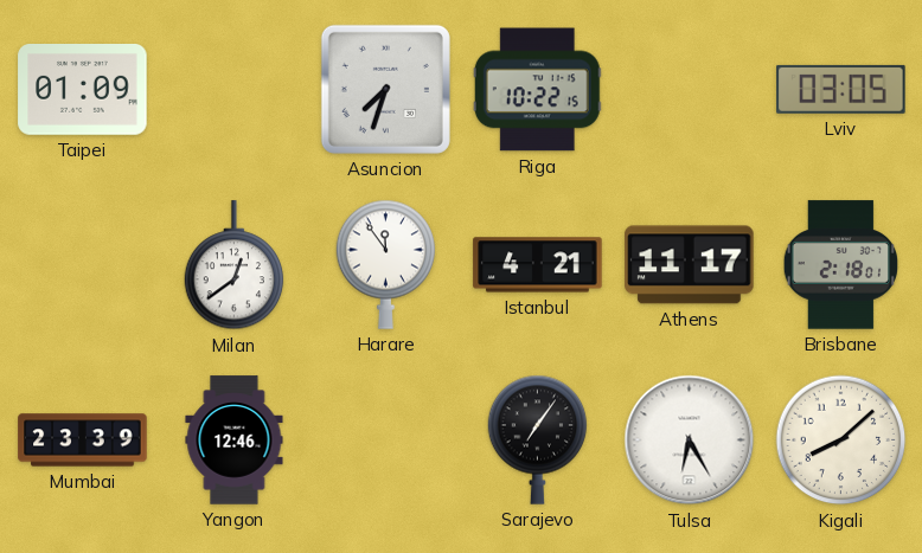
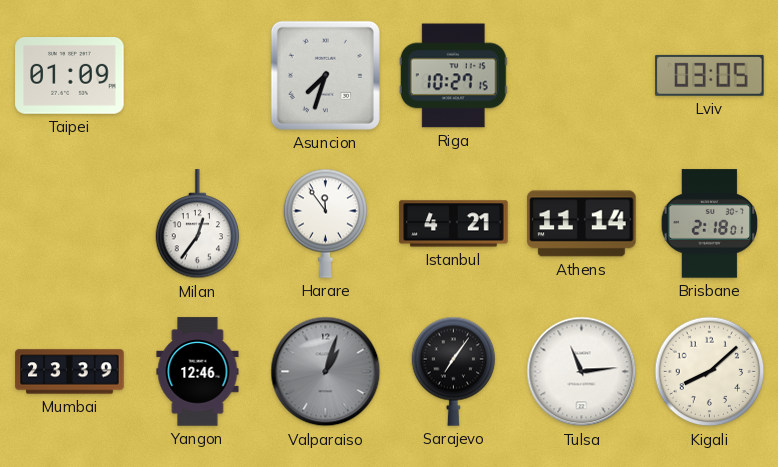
Riga: 10:22 -> 10:27
Milan: 12:39 -> 12:36
Athens: 11:17 -> 11:14
Valparaiso: none -> 1:03
Tulsa: 6:25 -> 11:14
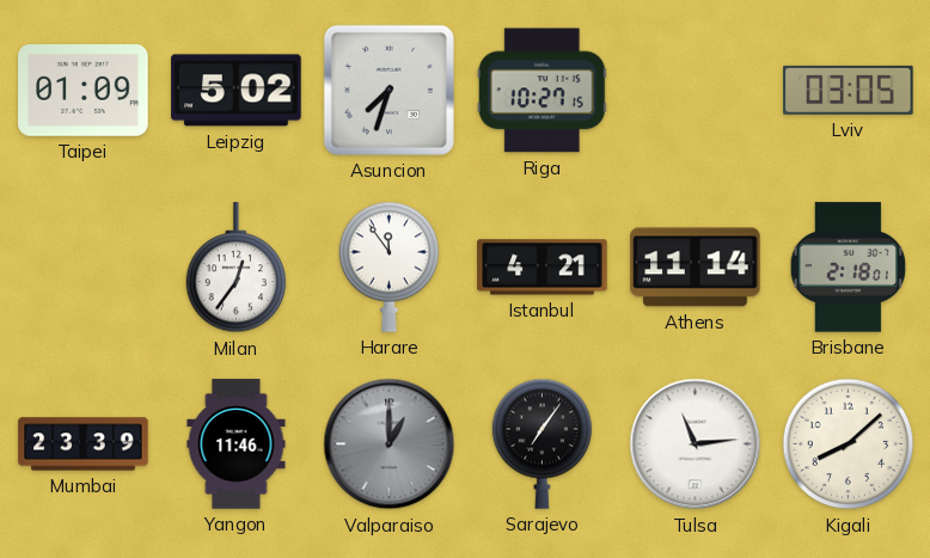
Leipzig: none -> 5:02
Yangon: 12:46 -> 11:46
Valparaiso: 1:03 -> 1:00
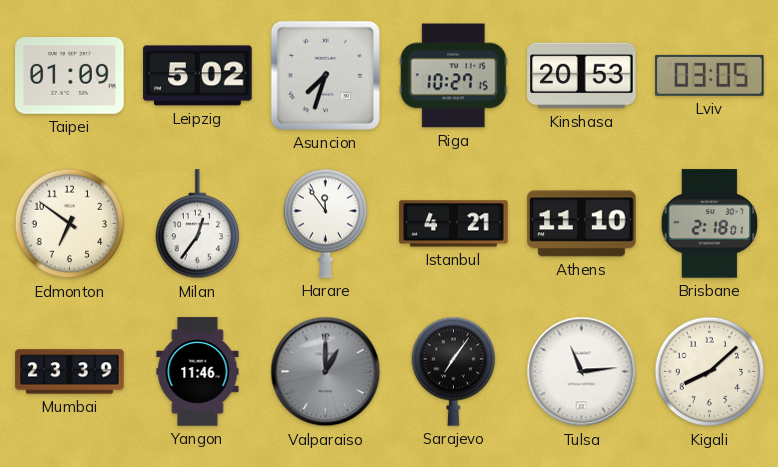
Kinshasa: none -> 20:53
Edmonton: none -> 6:51
Athens: 11:14 -> 11:10
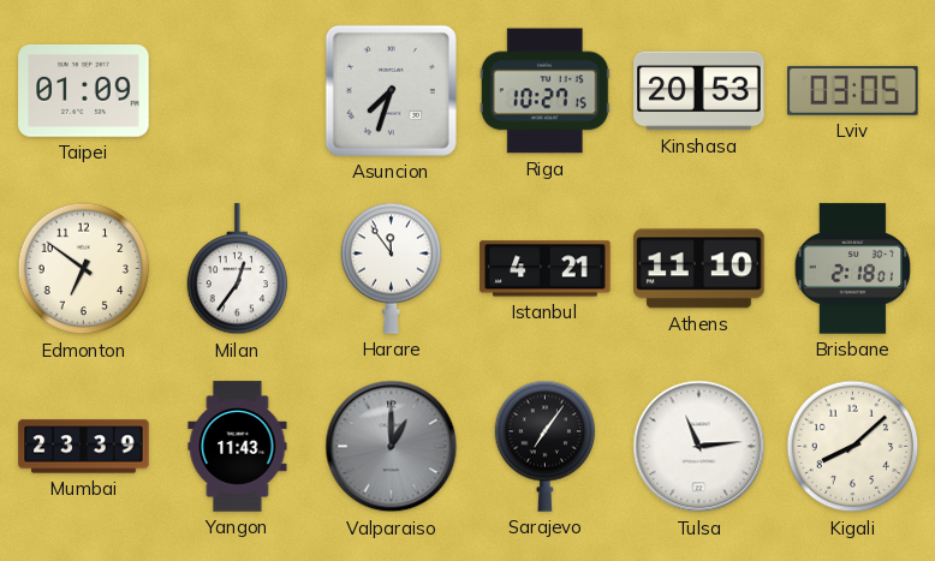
Leipzig: 5:02 -> none
Yangon: 11:46 -> 11:43
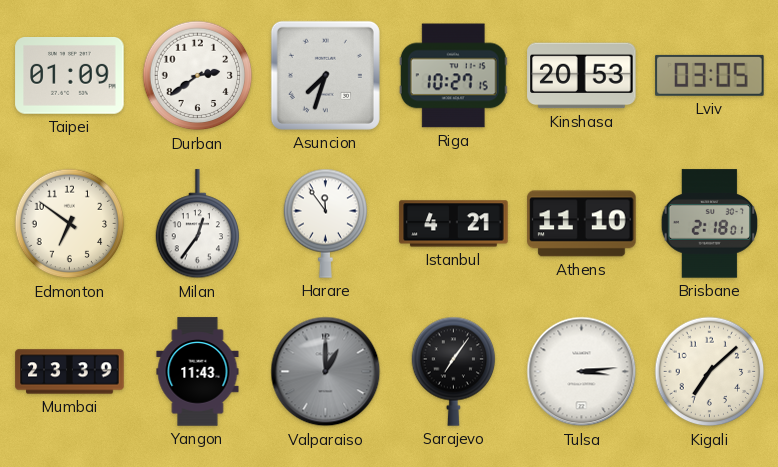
Durban: none -> 2:39
Tulsa: 11:14 -> 3:14
Kigali: 8:08 -> 7:08
